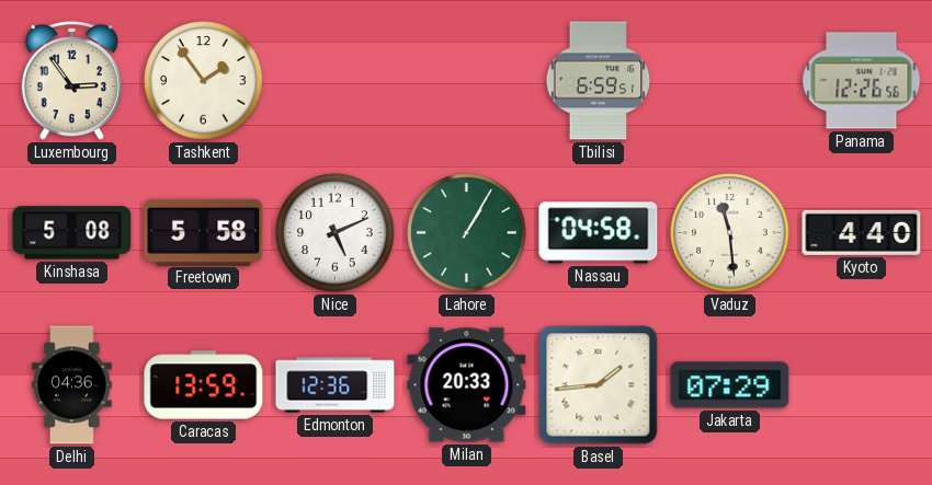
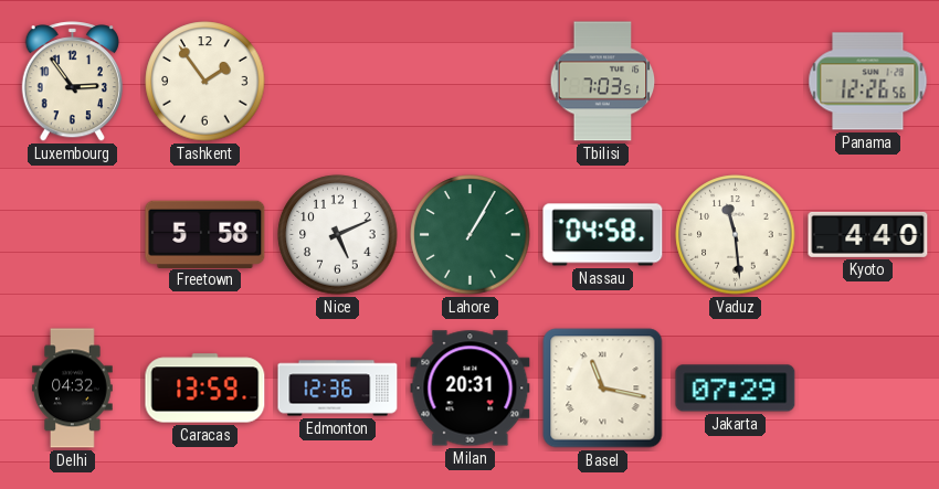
Tbilisi: 6:59 -> 7:03
Kinshasa: 5:08 -> none
Delhi: 04:36 -> 04:32
Milan: 20:33 -> 20:31
Basel: 1:44 -> 11:17
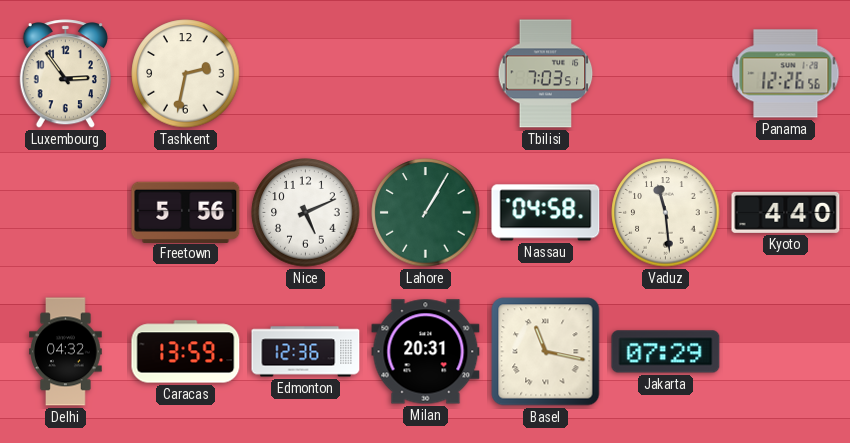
Tashkent: 1:54 -> 2:32
Freetown: 5:58 -> 5:56
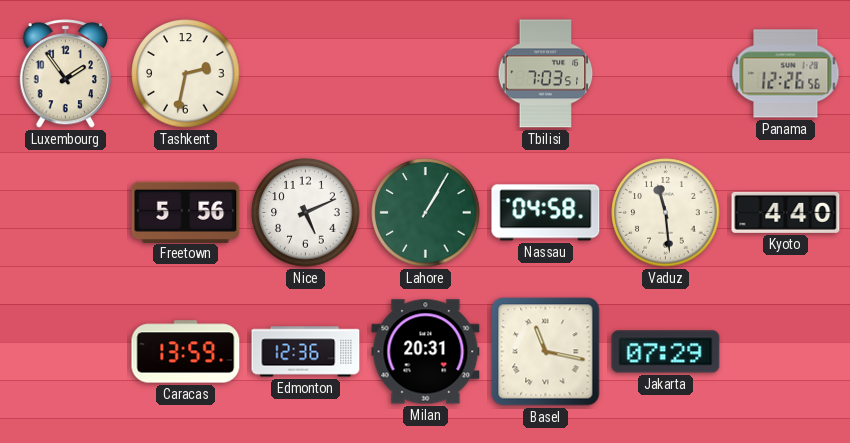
Luxembourg: 2:54 -> 1:54
Delhi: 04:32 -> none
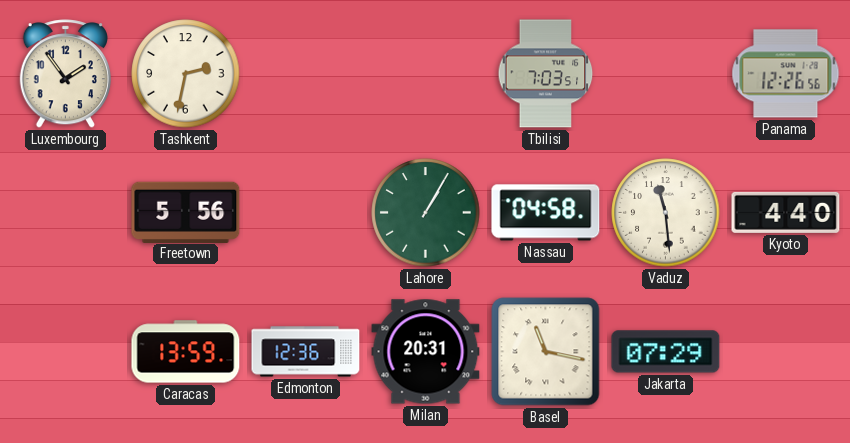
Nice: 5:11 -> none
